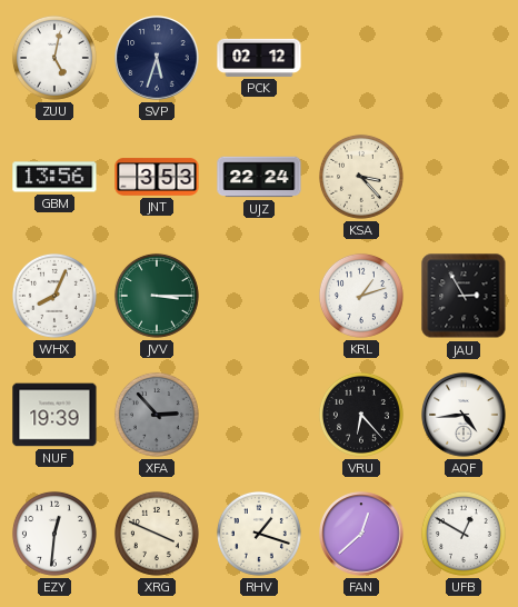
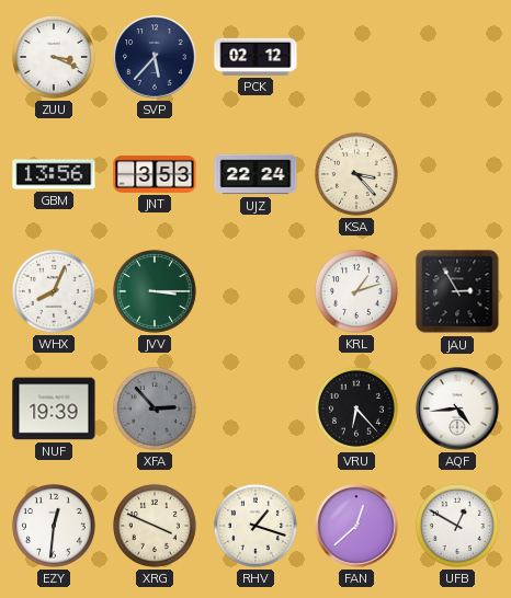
ZUU: 5:02 -> 3:19
SVP: 5:33 -> 5:37
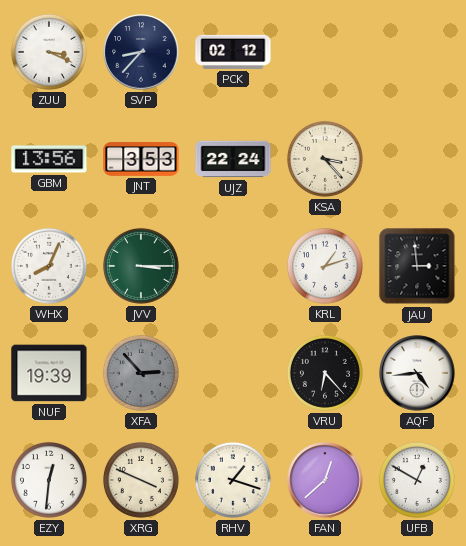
SVP: 5:37 -> 8:37
JAU: 2:55 -> 2:59
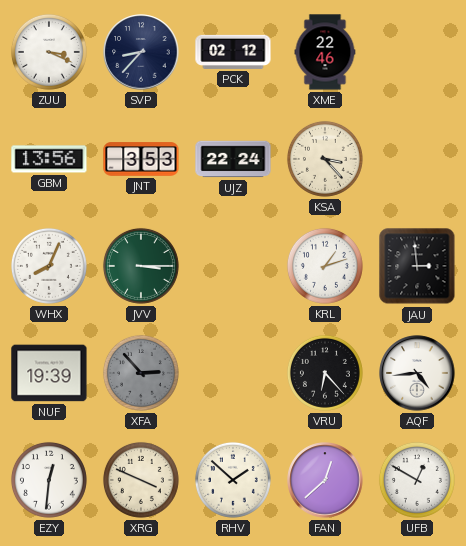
XME: none -> 22:46
RHV: 1:18 -> 1:52
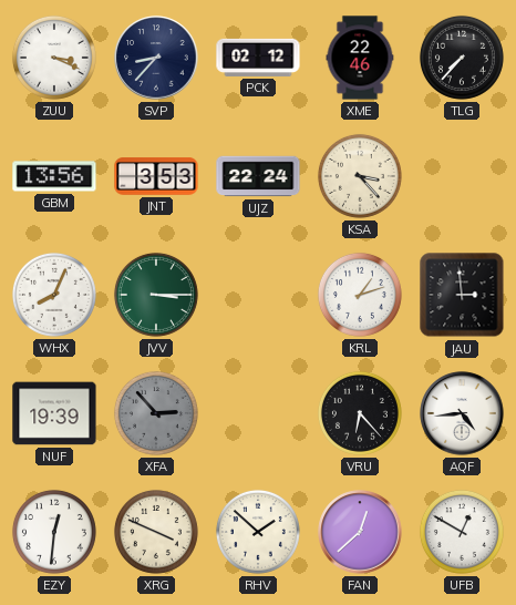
TLG: none -> 7:37
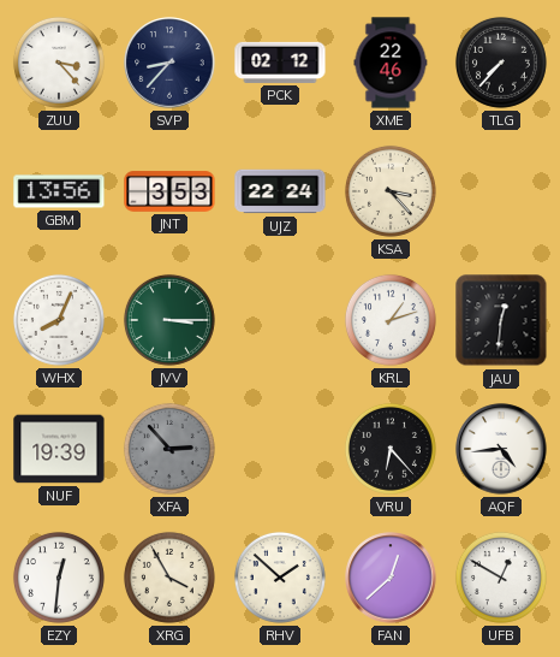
ZUU: 3:19 -> 3:23
JAU: 2:59 -> 12:31
XRG: 3:49 -> 3:55
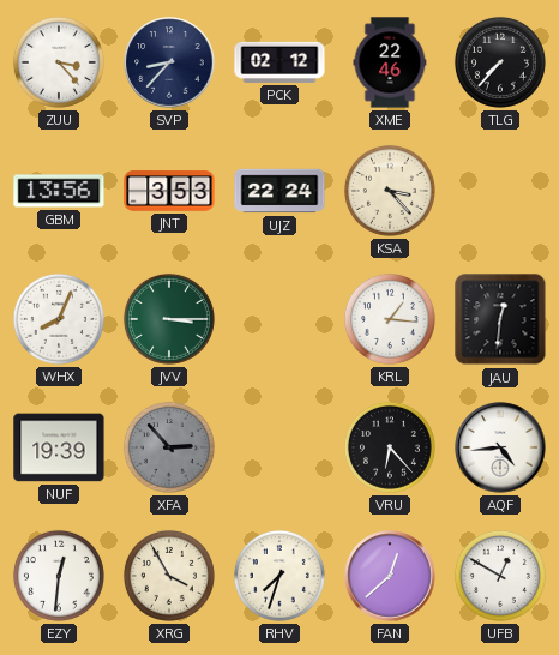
KRL: 1:12 -> 1:16
RHV: 1:52 -> 7:33
